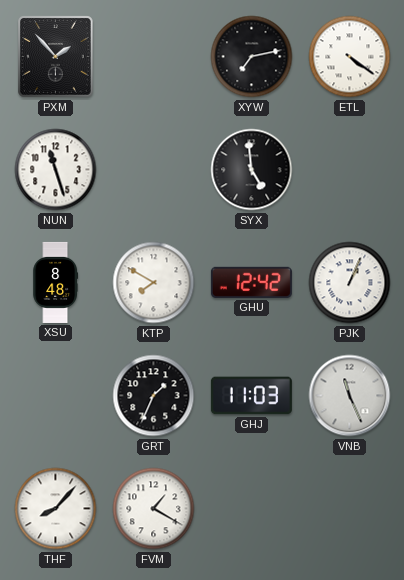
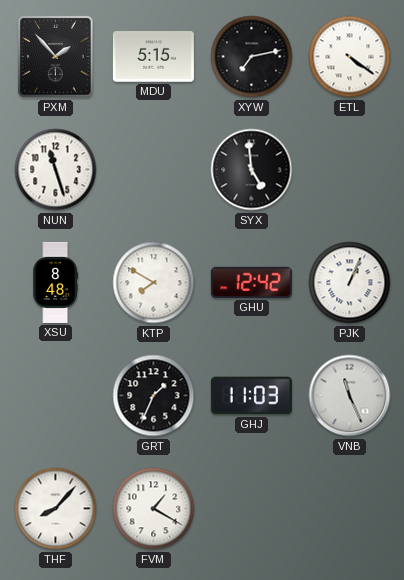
MDU: none -> 5:15
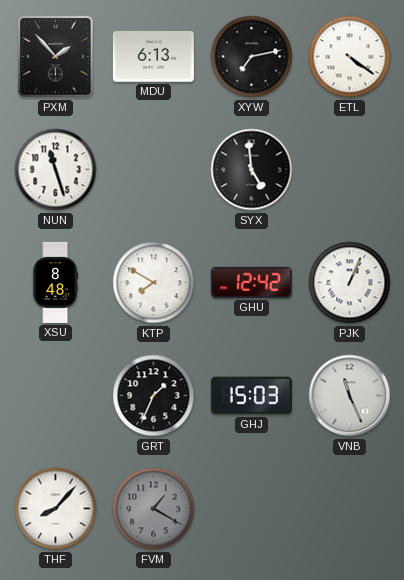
MDU: 5:15 -> 6:13
GHJ: 11:03 -> 15:03
FVM dial: white -> grey
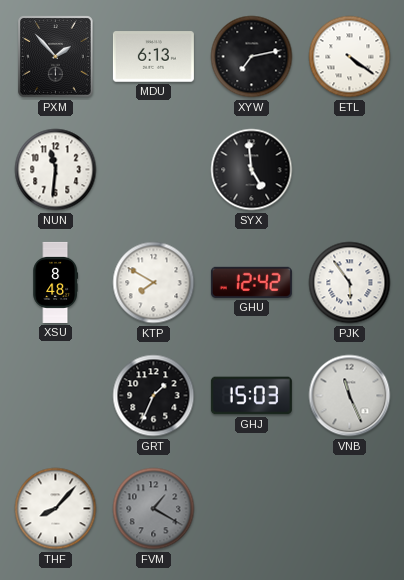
NUN: 11:27 -> 11:31
PJK: 1:04 -> 5:54
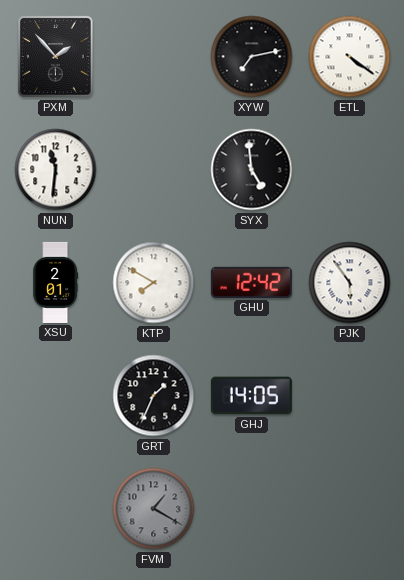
MDU: 6:13 -> none
XSU: 8:48 -> 2:01
GHJ: 15:03 -> 14:05
VNB: 11:26 -> none
THF: 8:07 -> none
